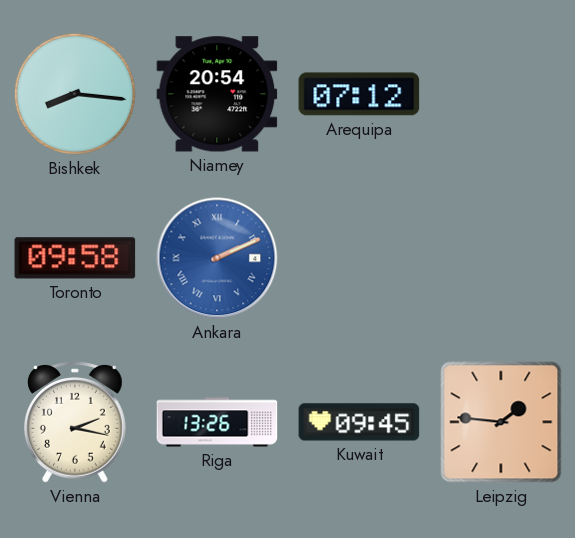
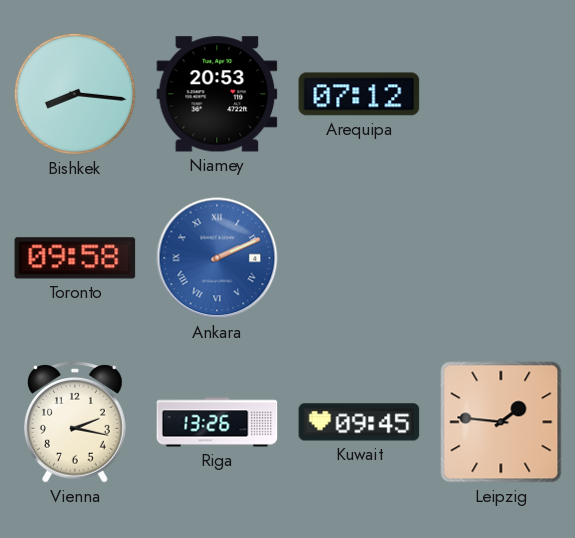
Niamey: 20:54 -> 20:53
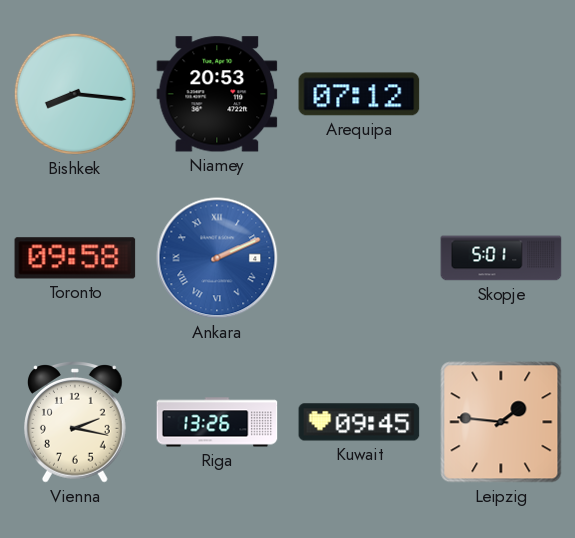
Skopje: none -> 5:01
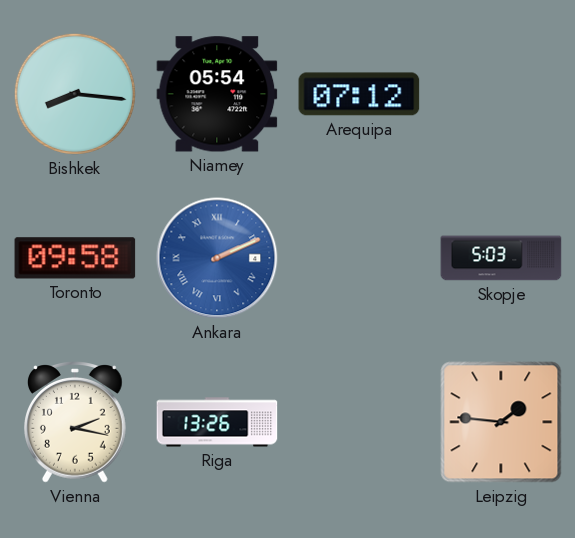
Niamey: 20:53 -> 05:54
Skopje: 5:01 -> 5:03
Kuwait: 09:45 -> none
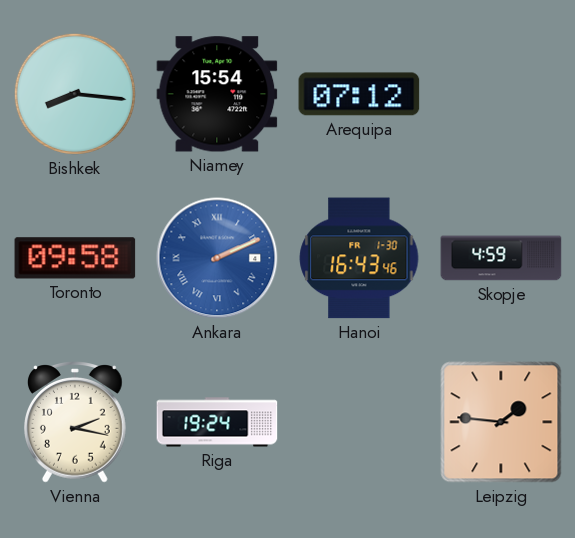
Niamey: 05:54 -> 15:54
Hanoi: none -> 16:43
Skopje: 5:03 -> 4:59
Riga: 13:26 -> 19:24
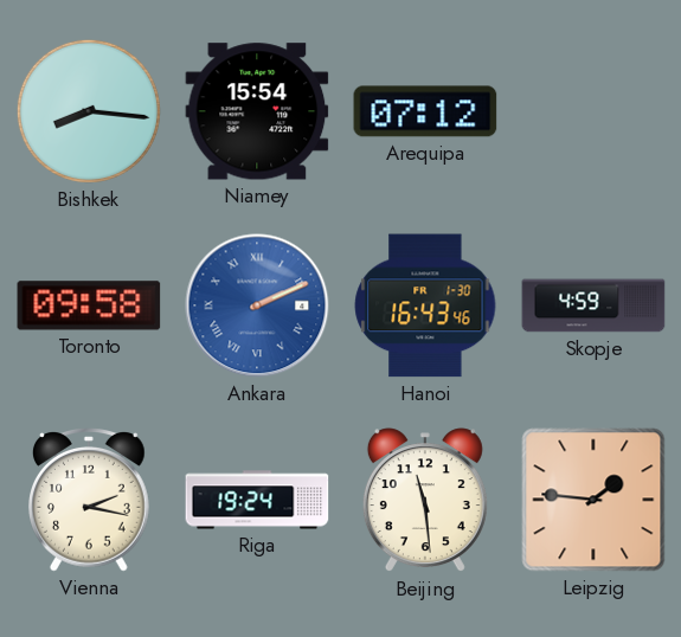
Beijing: none -> 11:29
